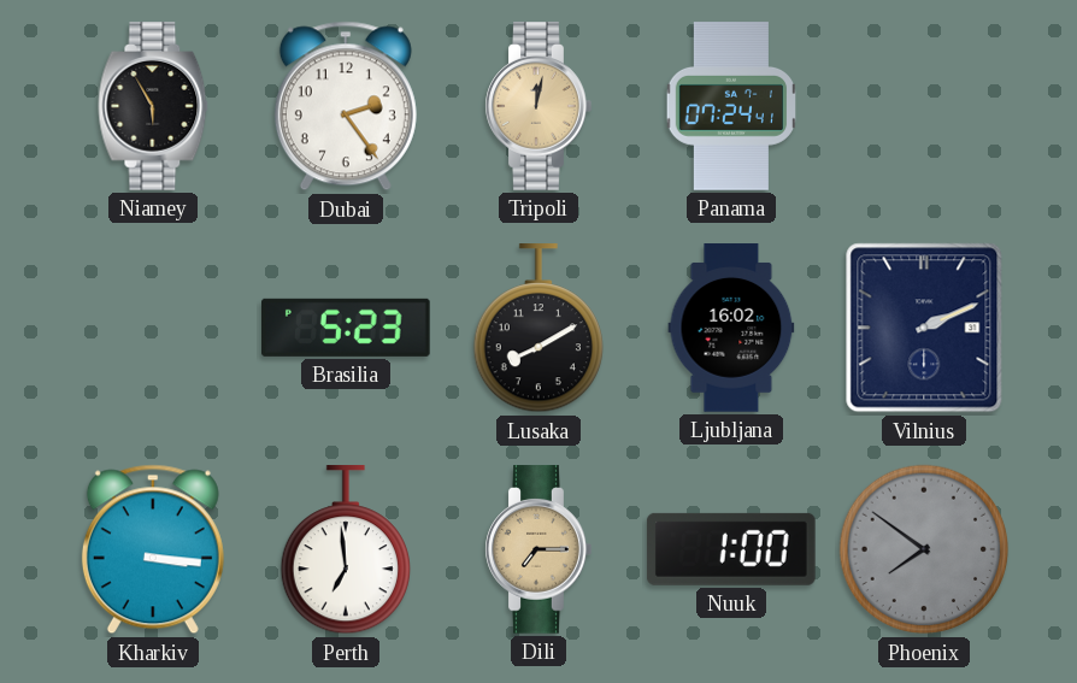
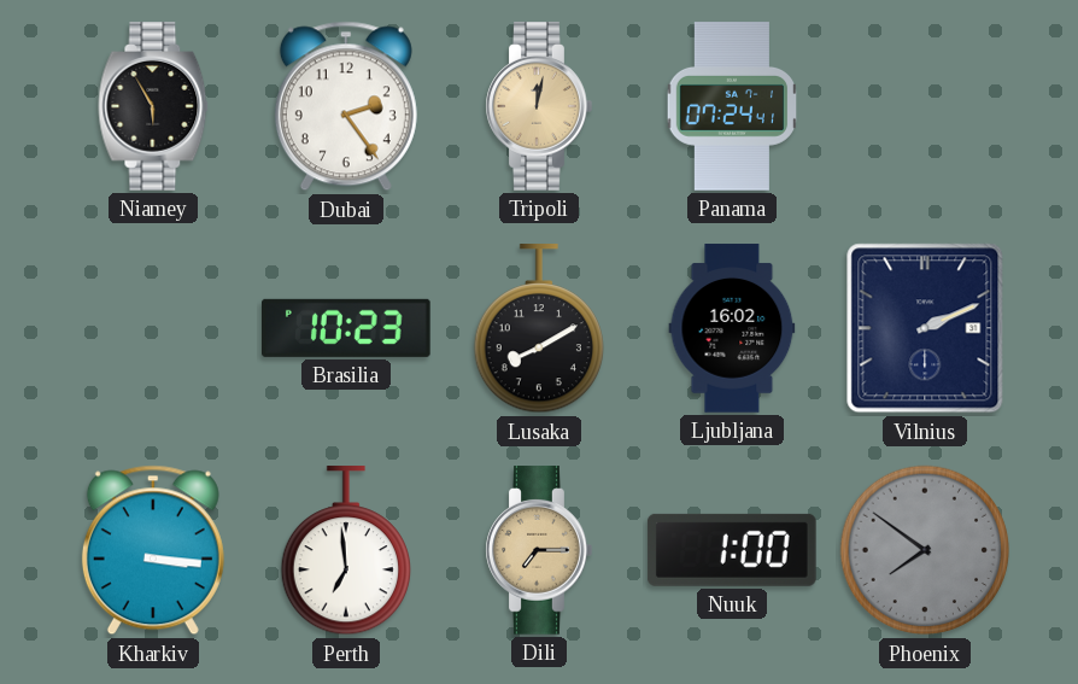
Brasilia: 5:23 -> 10:23
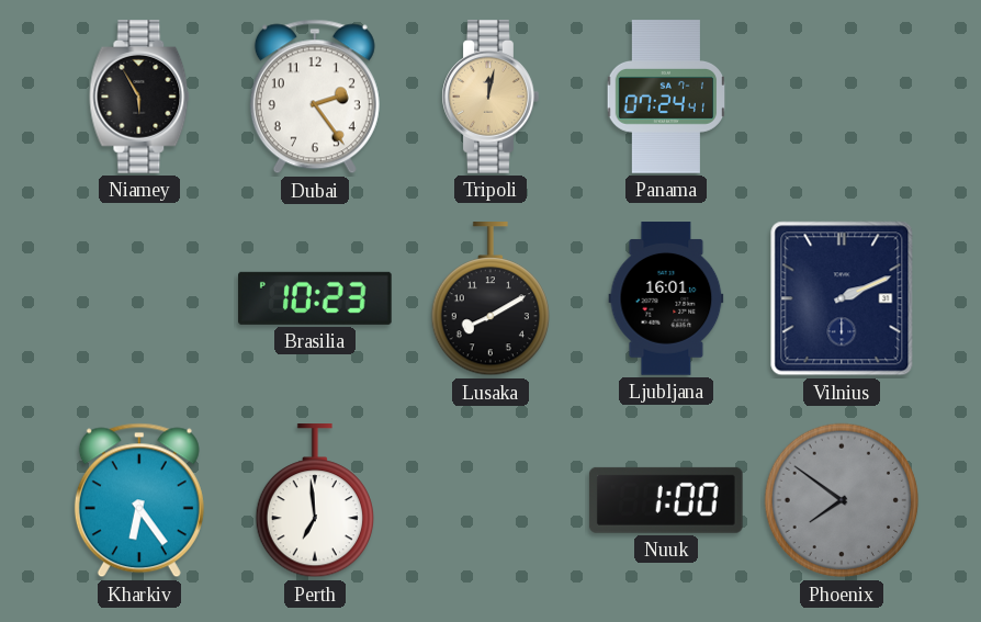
Ljubljana: 16:02 -> 16:01
Kharkiv: 3:16 -> 6:24
Dili: 7:15 -> none
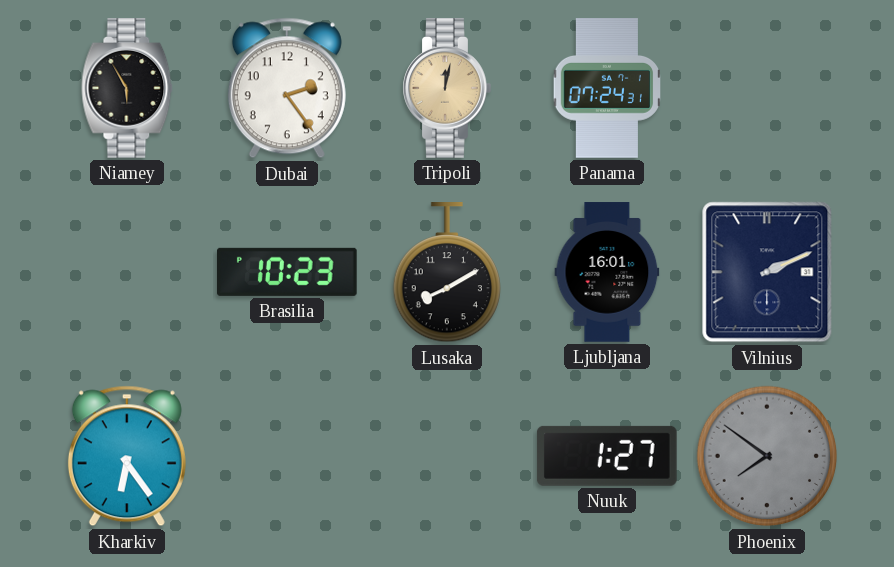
Panama: 07:24:41 -> 07:24:31
Perth: 6:59 -> none
Nuuk: 1:00 -> 1:27
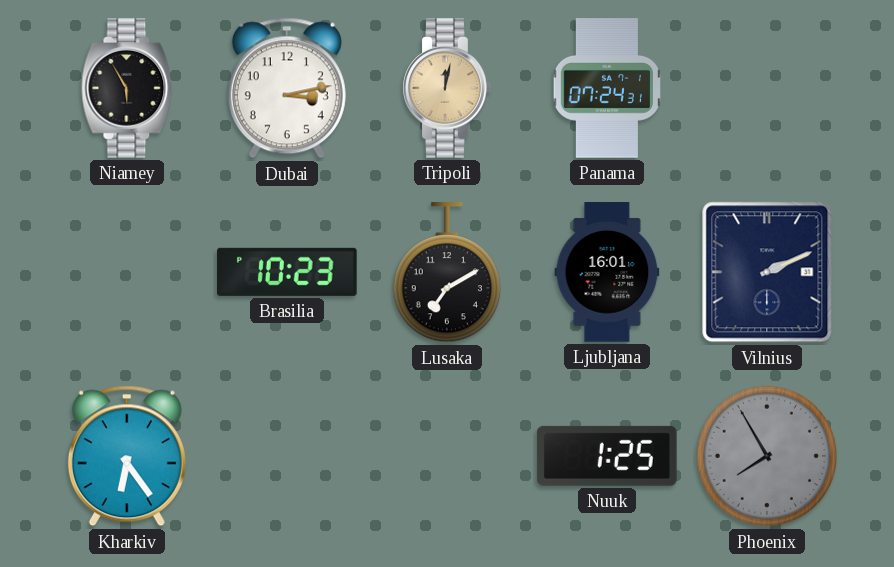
Dubai: 2:24 -> 3:13
Lusaka: 8:10 -> 7:10
Nuuk: 1:27 -> 1:25
Phoenix: 7:51 -> 7:55
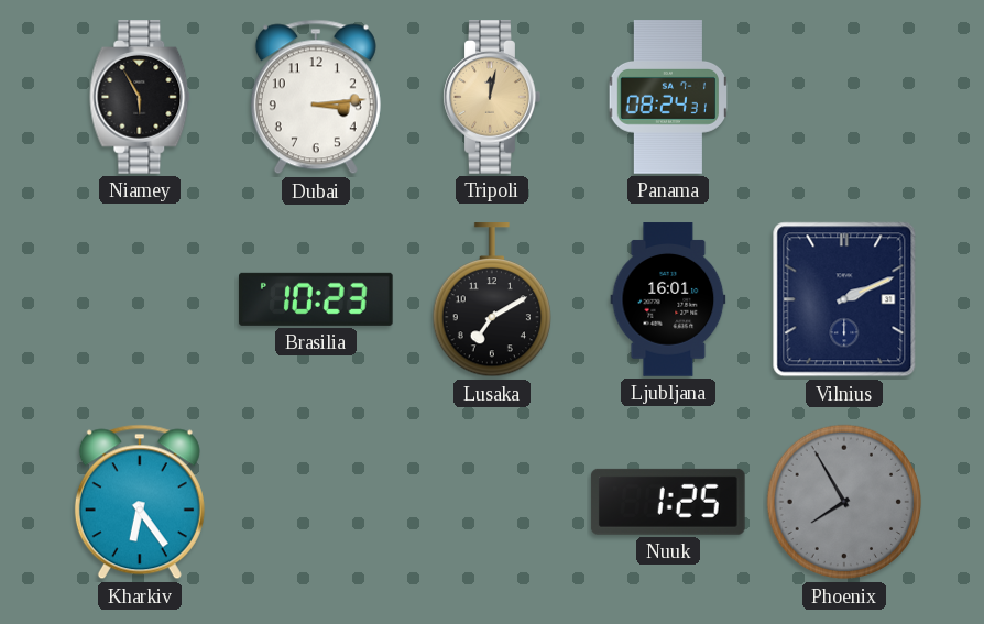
Dubai: 3:13 -> 3:14
Panama: 07:24 -> 08:24
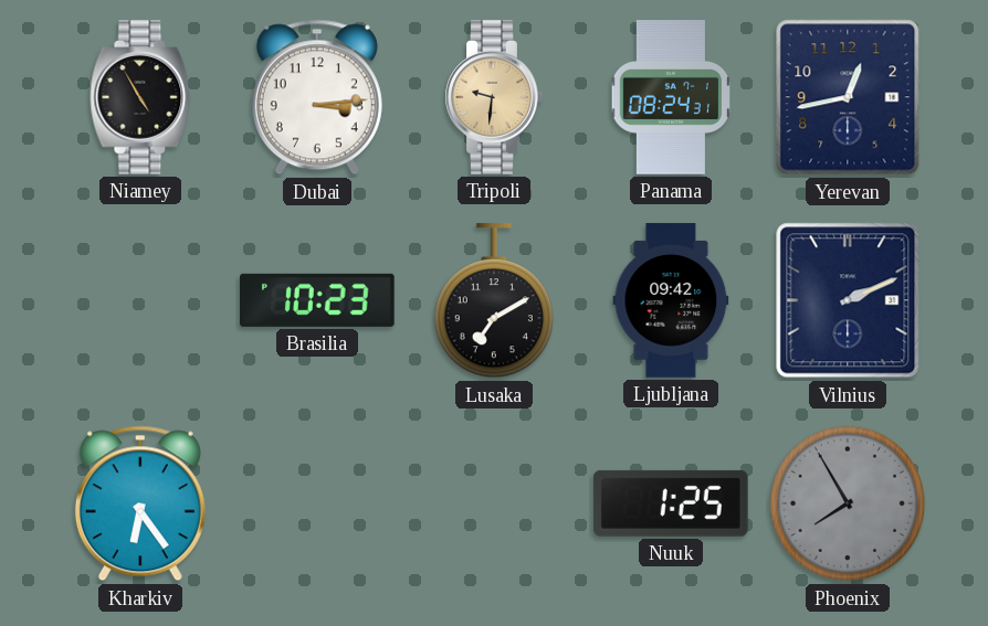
Niamey: 5:55 -> 4:55
Tripoli: 12:02 -> 9:31
Yerevan: none -> 12:43
Ljubljana: 16:01 -> 09:42
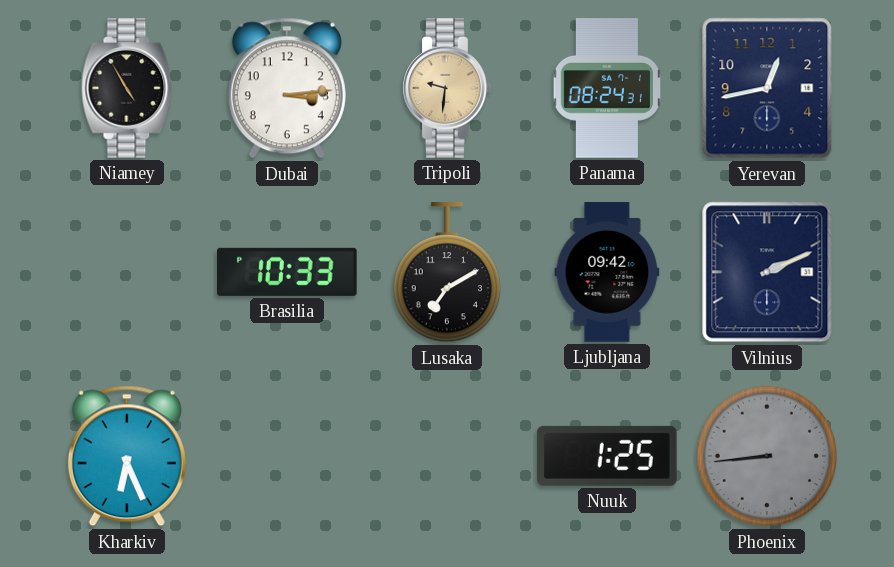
Brasilia: 10:23 -> 10:33
Kharkiv: 6:24 -> 6:26
Phoenix: 7:55 -> 8:44
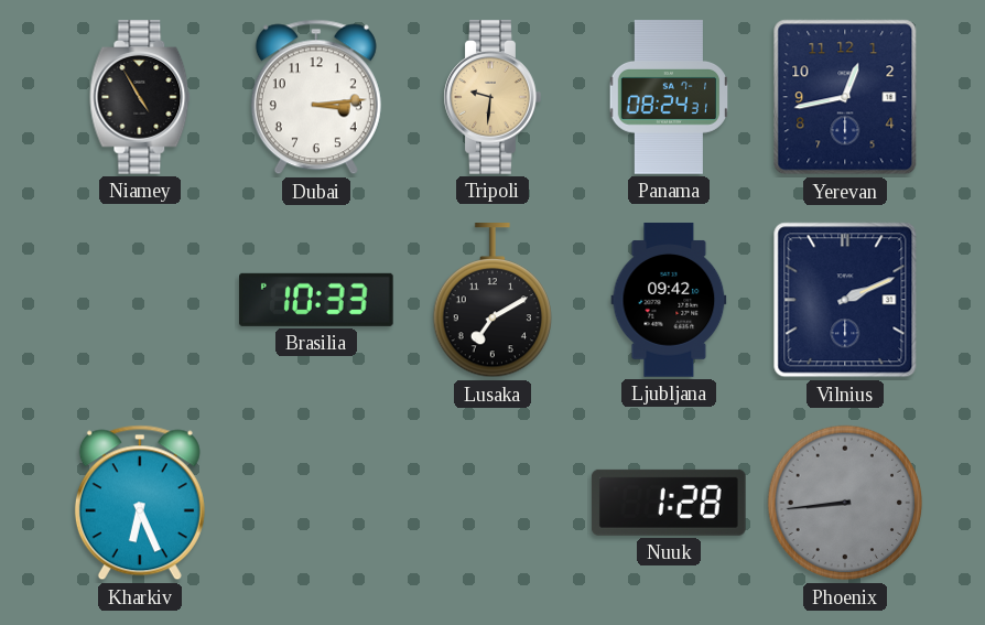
Nuuk: 1:25 -> 1:28
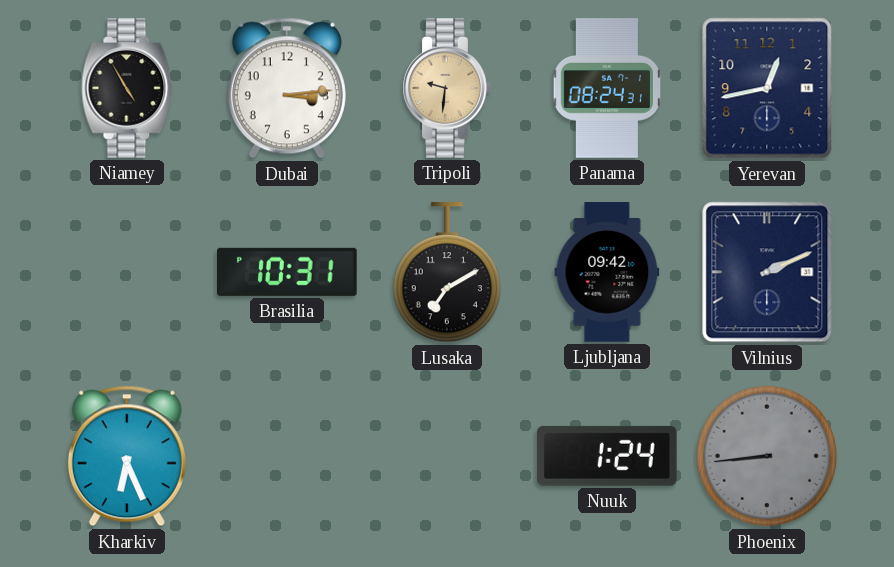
Brasilia: 10:33 -> 10:31
Nuuk: 1:28 -> 1:24
